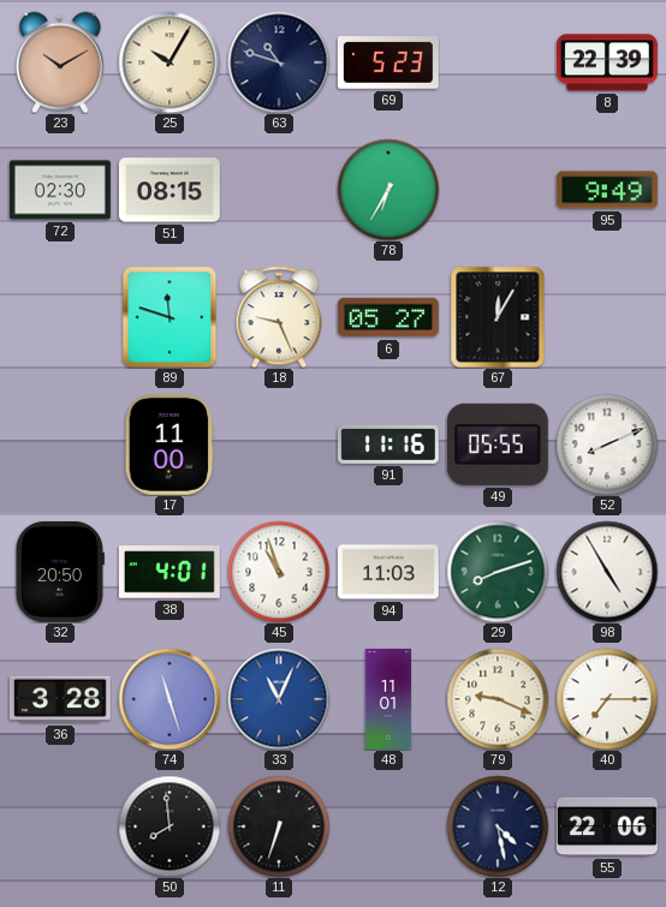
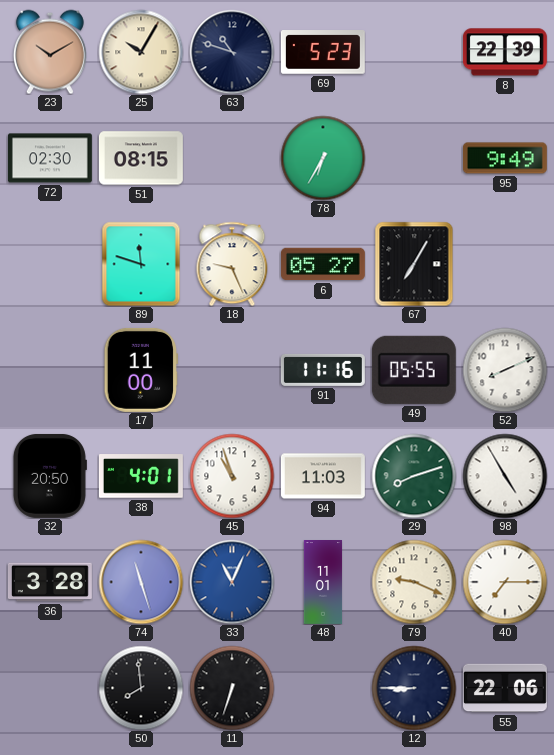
67: 12:05 -> 7:05
12: 4:28 -> 8:45
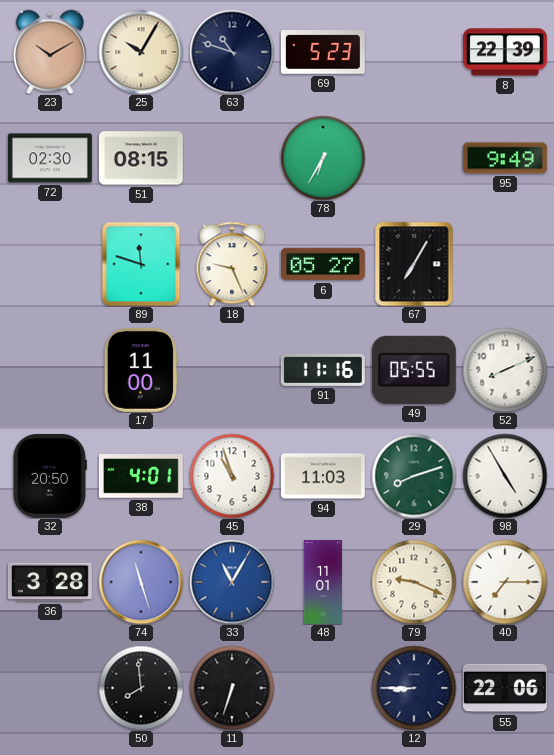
33: 11:04 -> 11:05
